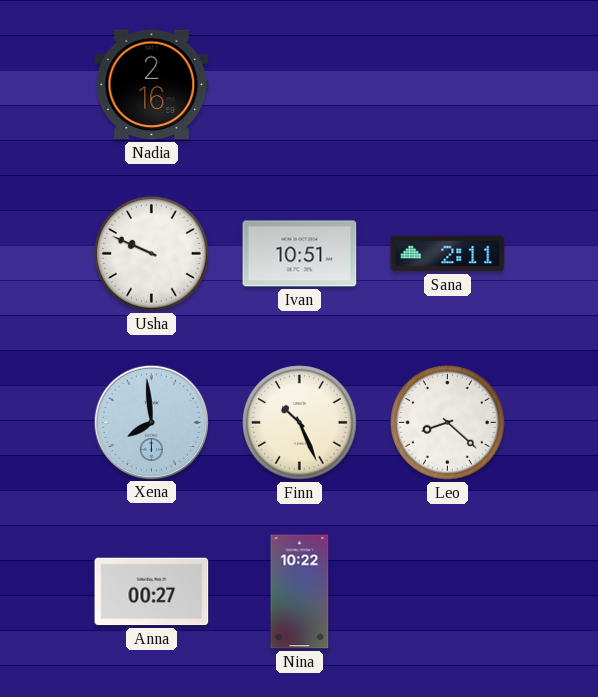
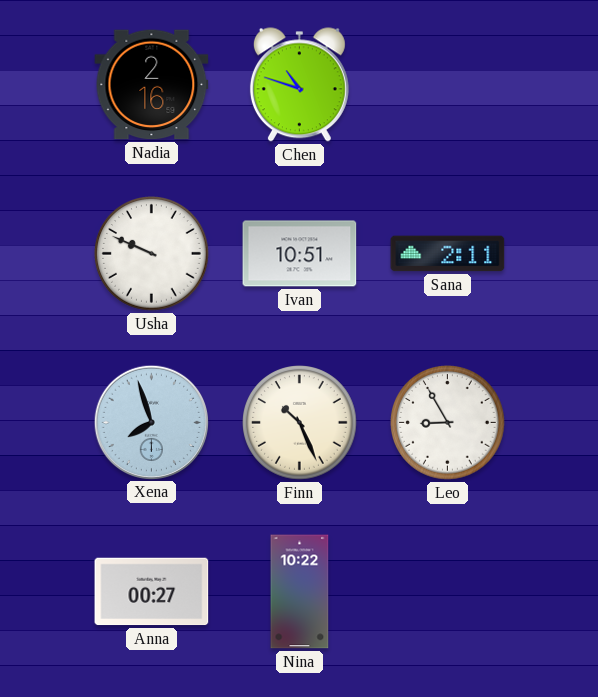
Chen: none -> 10:48
Xena: 7:59 -> 7:57
Leo: 8:22 -> 8:55
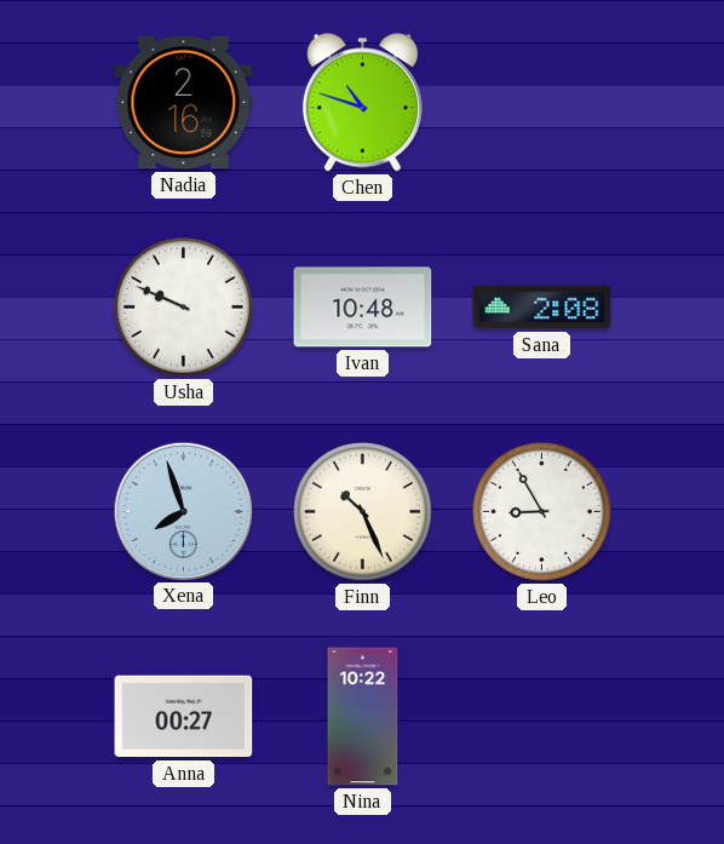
Ivan: 10:51 -> 10:48
Sana: 2:11 -> 2:08
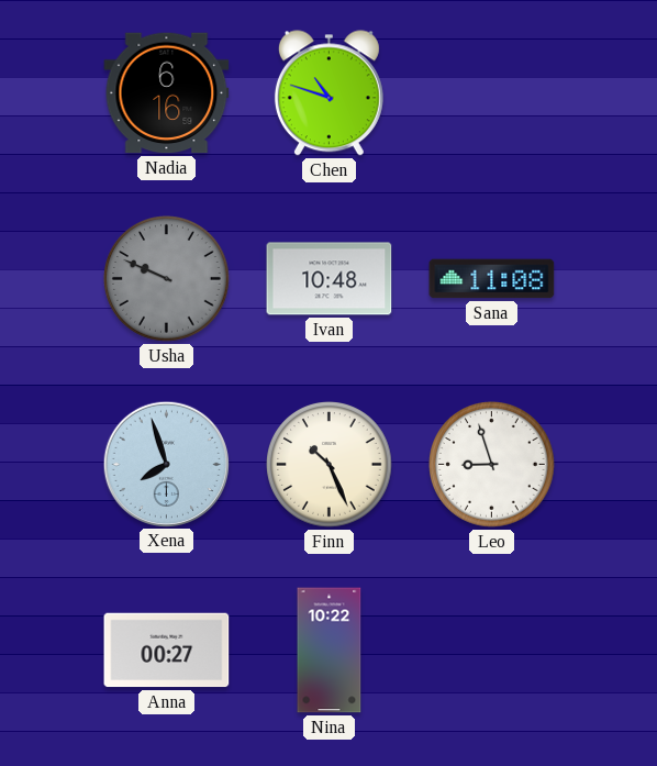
Nadia: 2:16 -> 6:16
Usha dial: white -> grey
Sana: 2:08 -> 11:08
Leo: 8:55 -> 8:57
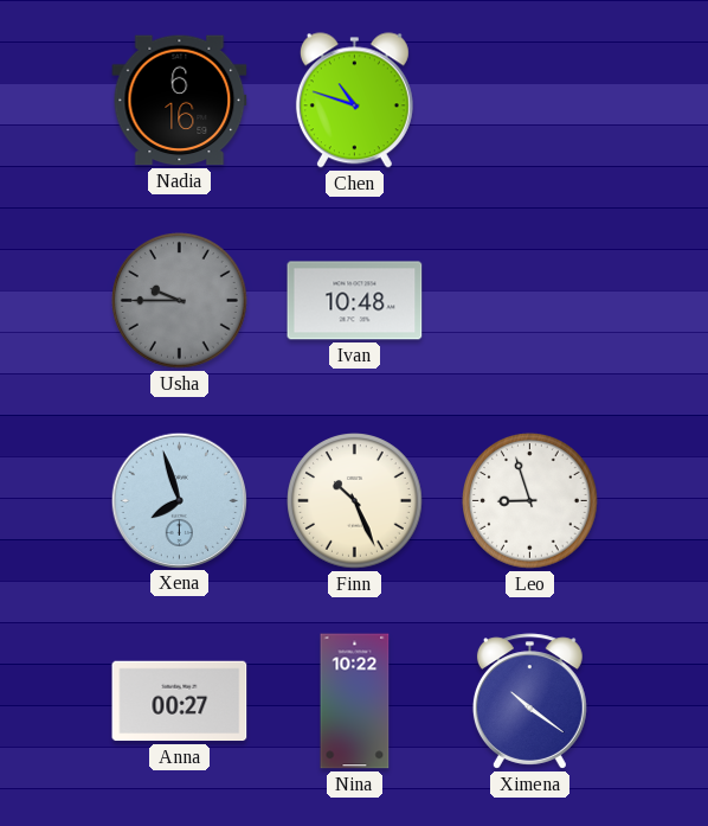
Usha: 9:49 -> 9:45
Sana: 11:08 -> none
Ximena: none -> 10:21
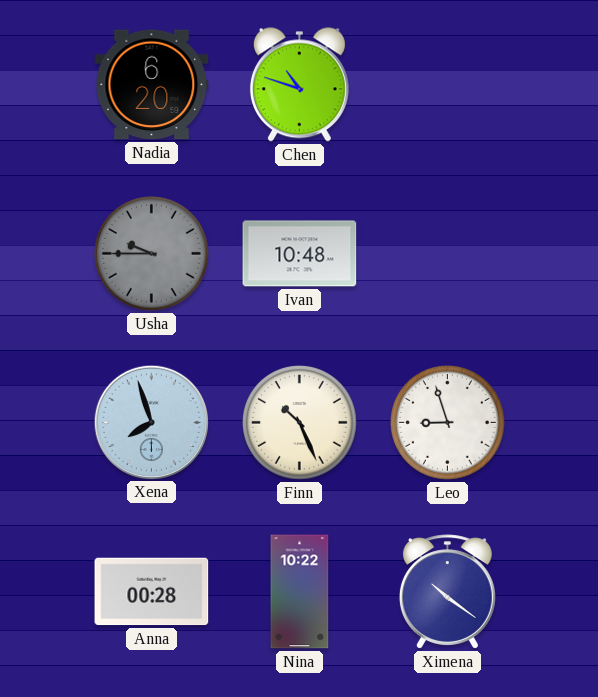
Nadia: 6:16 -> 6:20
Anna: 00:27 -> 00:28
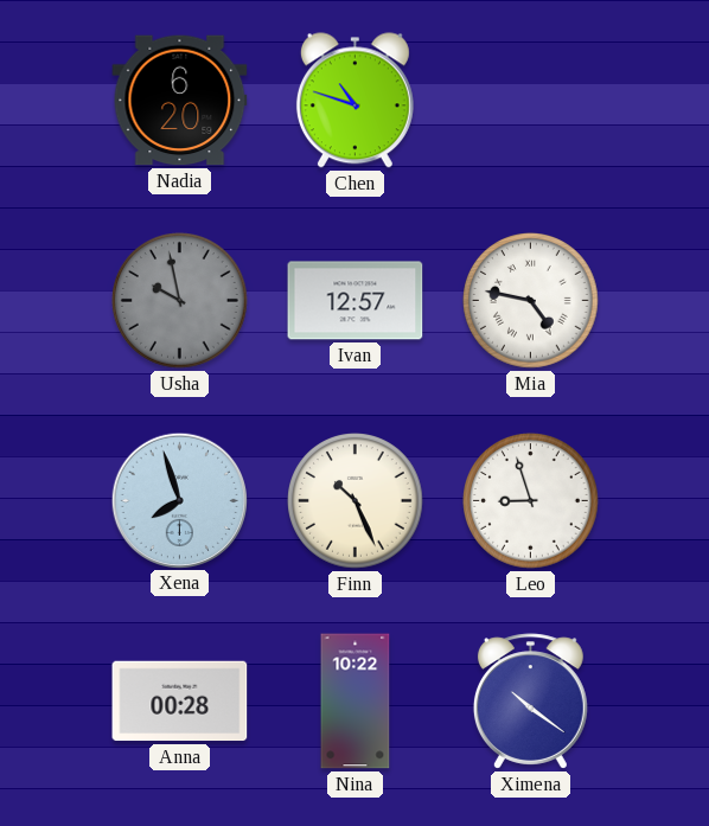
Usha: 9:45 -> 9:58
Ivan: 10:48 -> 12:57
Mia: none -> 4:47
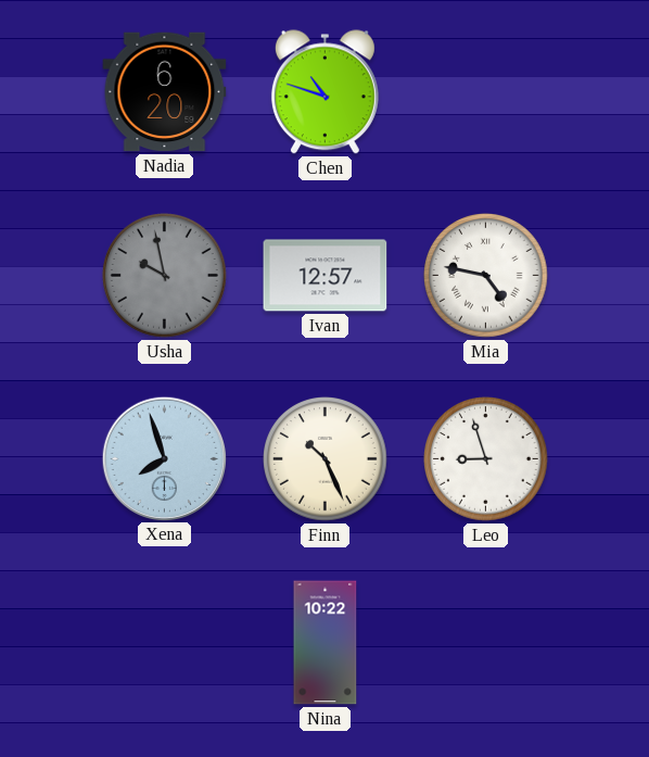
Anna: 00:28 -> none
Ximena: 10:21 -> none
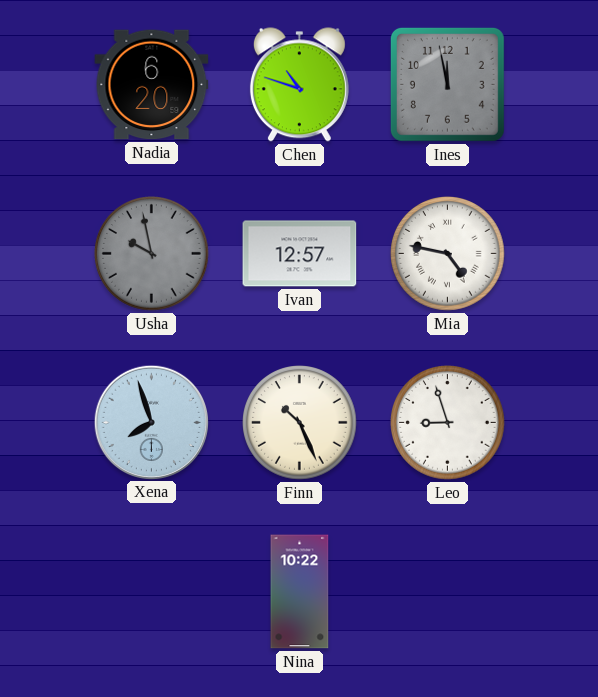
Ines: none -> 11:58
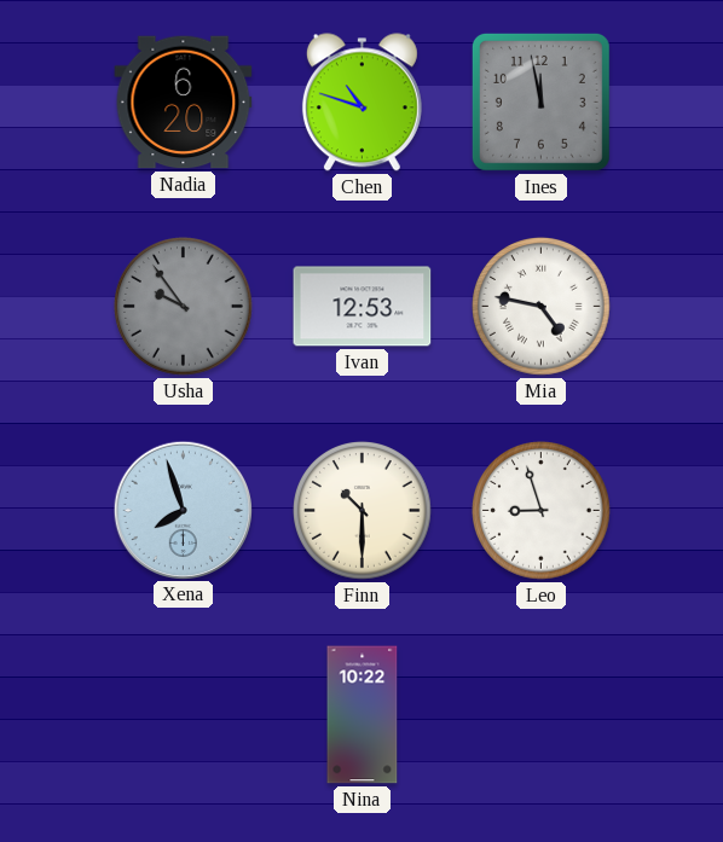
Usha: 9:58 -> 9:54
Ivan: 12:57 -> 12:53
Finn: 10:26 -> 10:30
